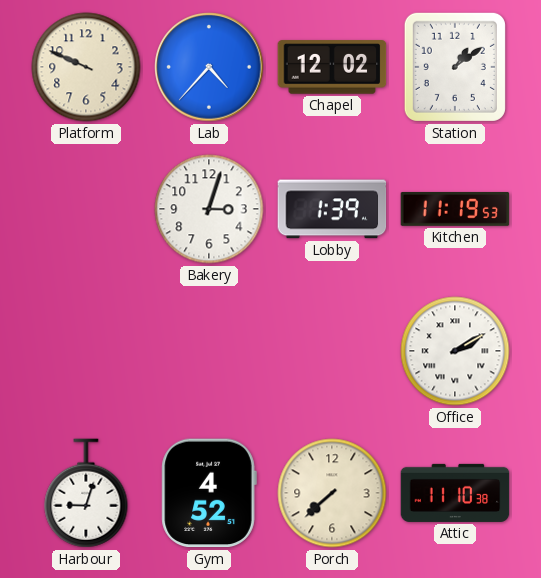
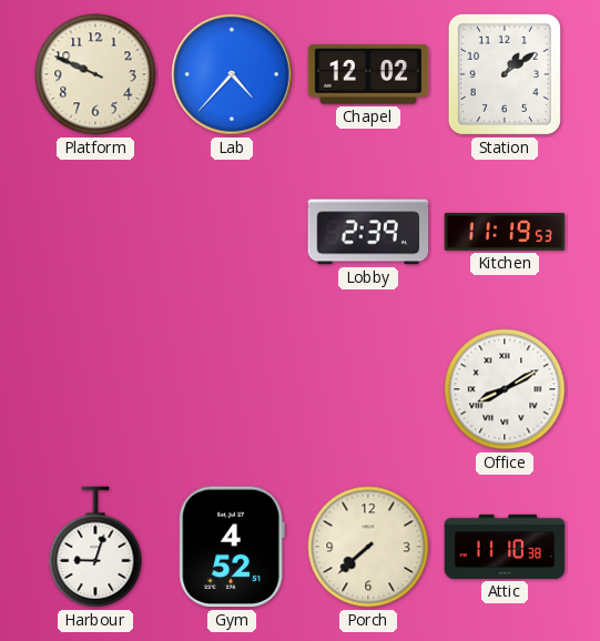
Bakery: 3:03 -> none
Lobby: 1:39 -> 2:39
Office: 2:10 -> 8:10
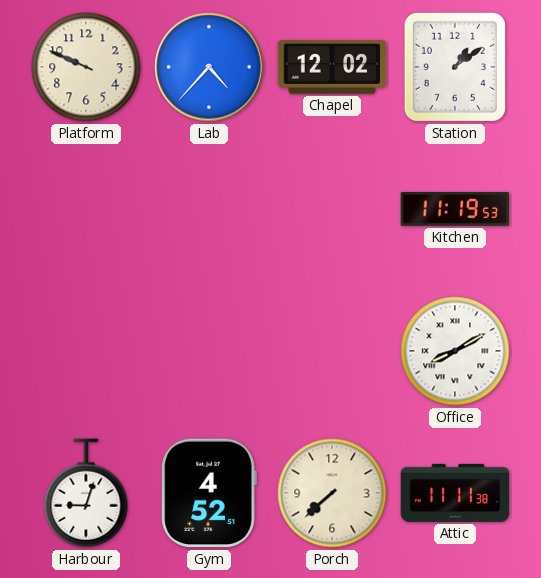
Lobby: 2:39 -> none
Attic: 11:10 -> 11:11
